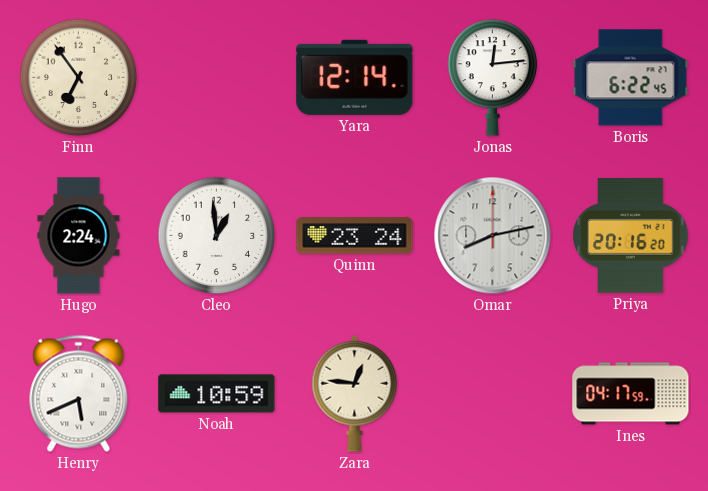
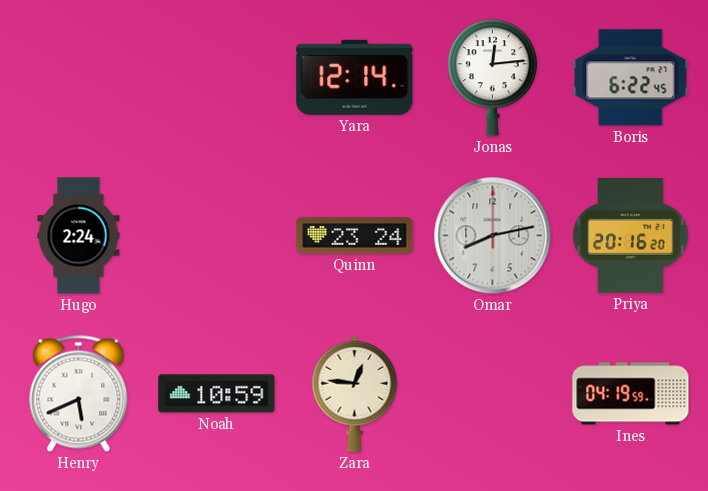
Finn: 6:54 -> none
Cleo: 12:59 -> none
Ines: 04:17 -> 04:19
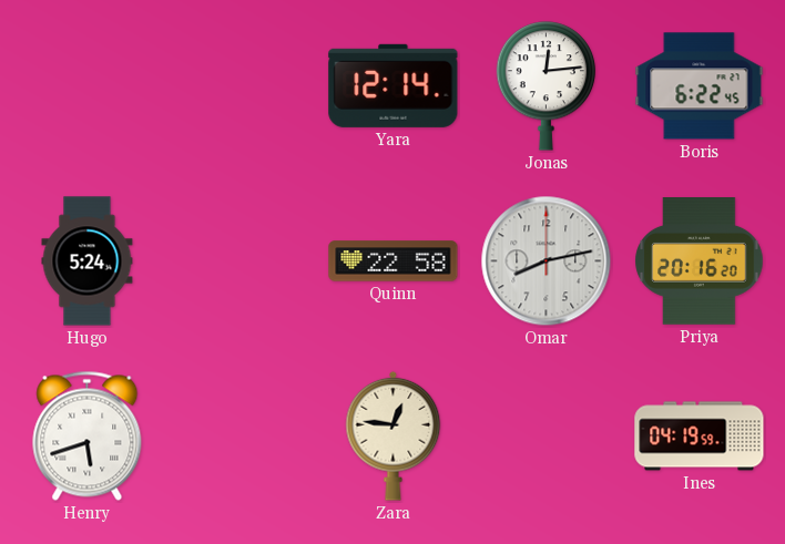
Hugo: 2:24 -> 5:24
Quinn: 23:24 -> 22:58
Henry: 5:41 -> 5:42
Noah: 10:59 -> none
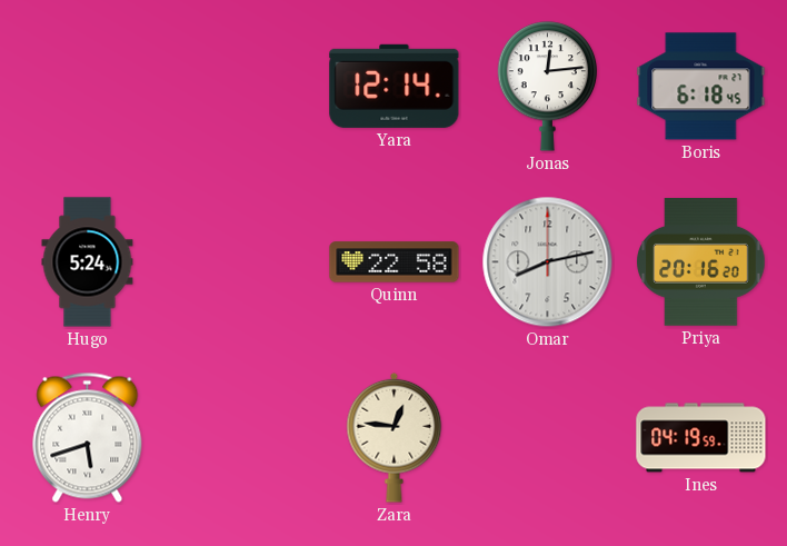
Boris: 6:22 -> 6:18
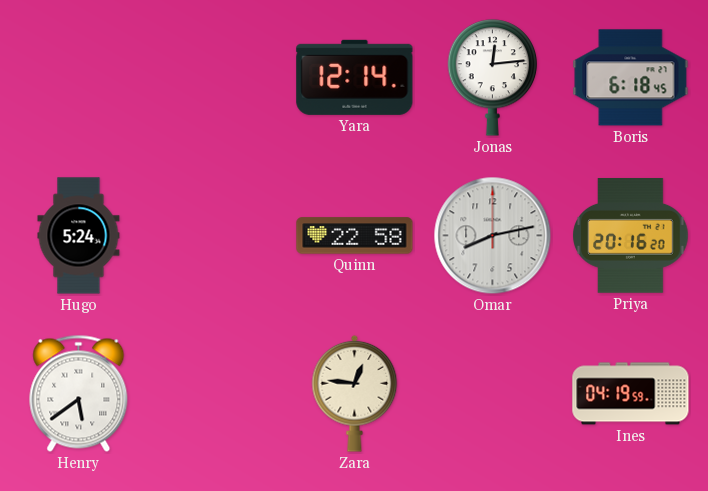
Henry: 5:42 -> 5:39
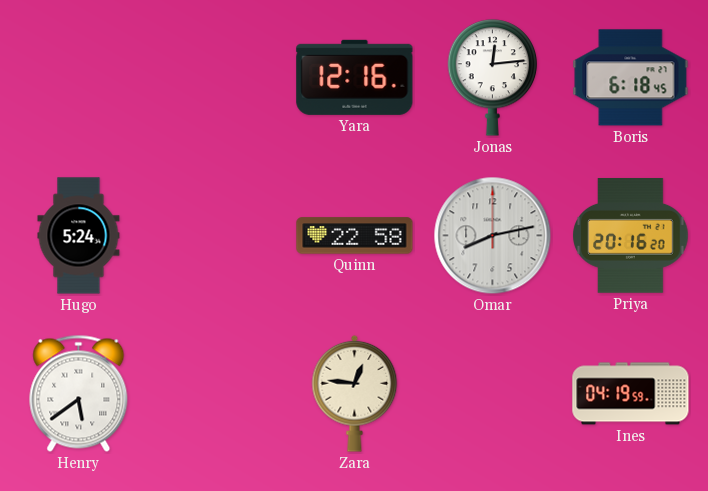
Yara: 12:14 -> 12:16
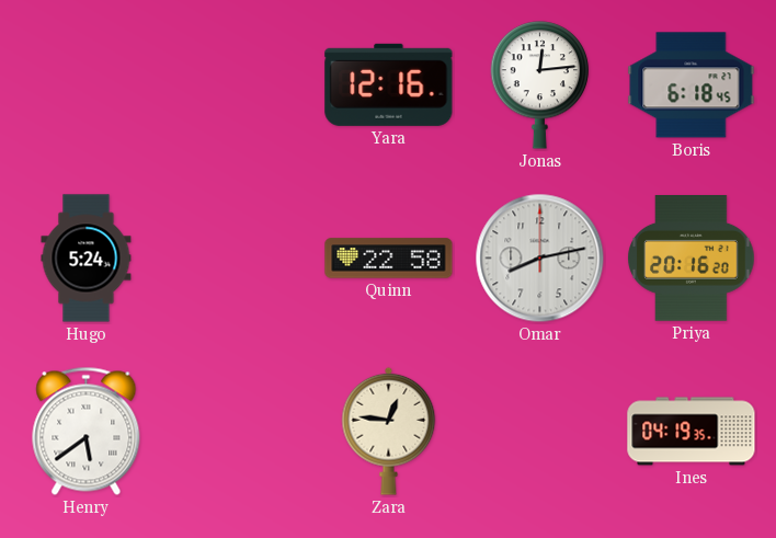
Ines: 04:19:59 -> 04:19:35
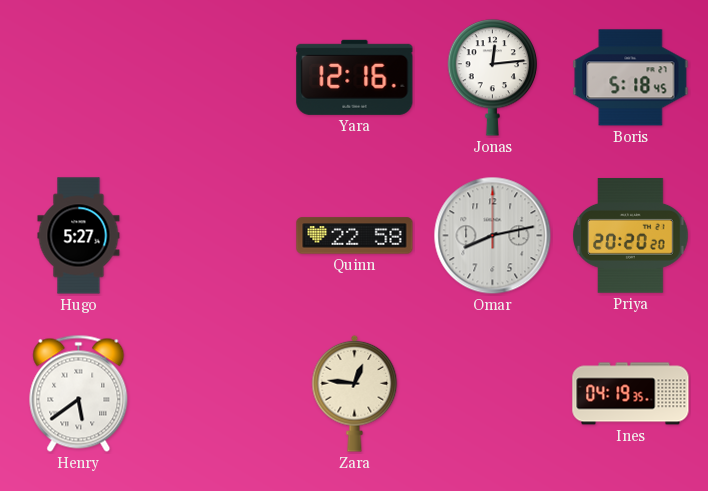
Boris: 6:18 -> 5:18
Hugo: 5:24 -> 5:27
Priya: 20:16 -> 20:20
